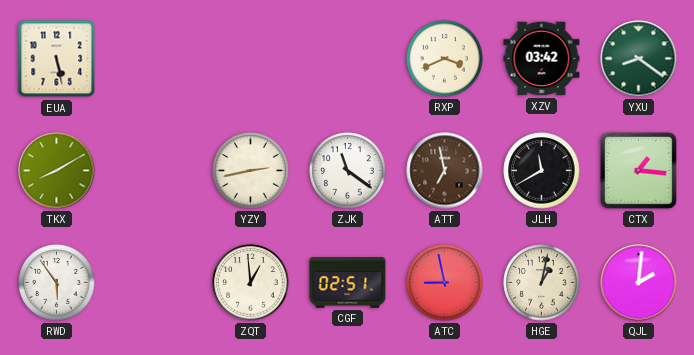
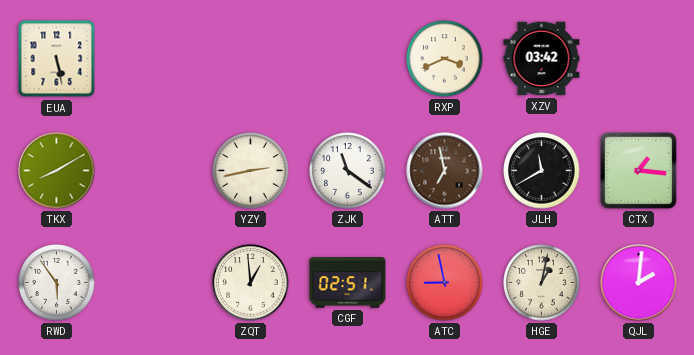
YXU: 8:21 -> none
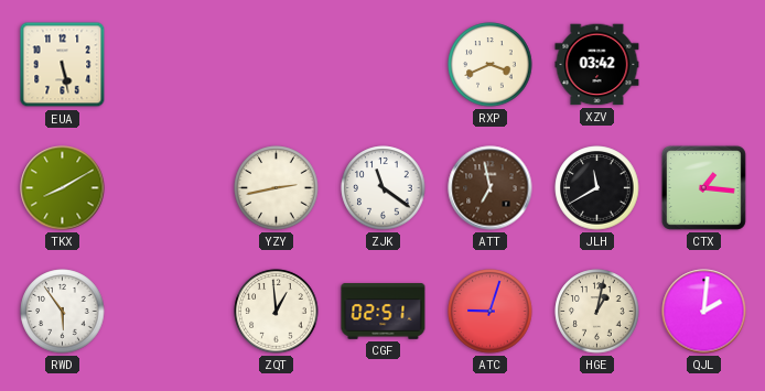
ATC: 8:58 -> 9:03
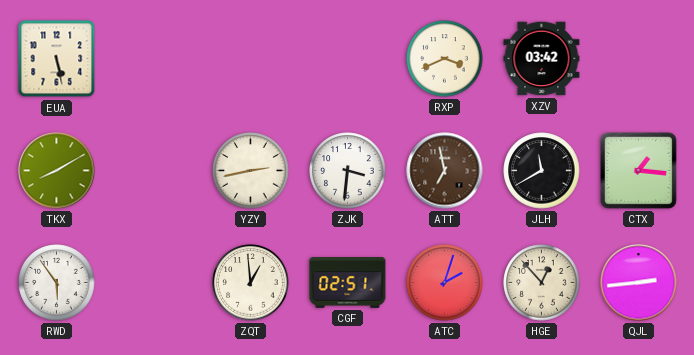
ZJK: 11:21 -> 3:31
ATC: 9:03 -> 2:03
HGE: 1:02 -> 12:53
QJL: 2:01 -> 2:44
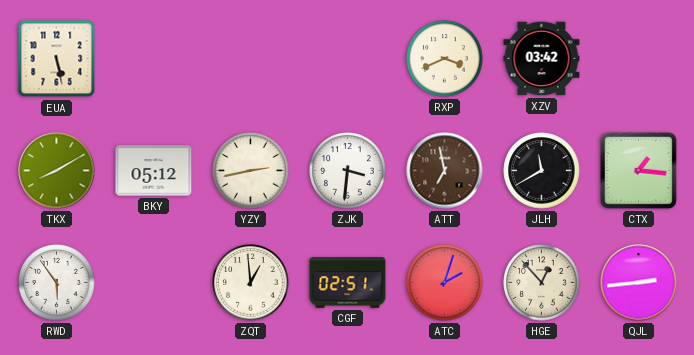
BKY: none -> 05:12
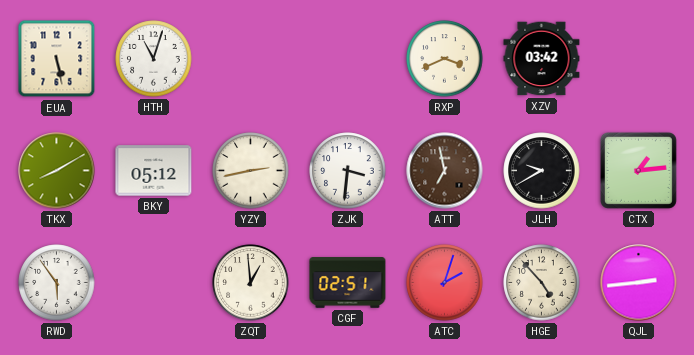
HTH: none -> 11:03
JLH: 11:40 -> 9:40
CTX: 1:16 -> 1:14
HGE: 12:53 -> 4:53
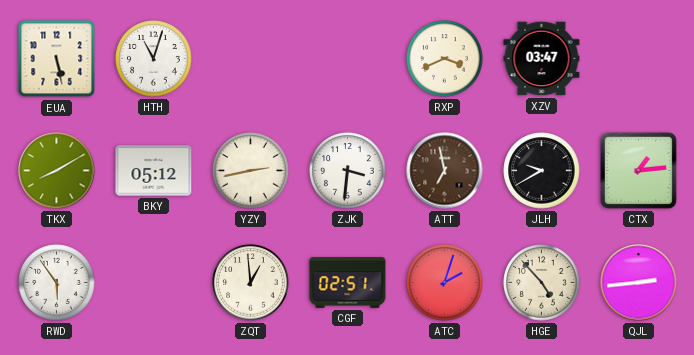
XZV: 03:42 -> 03:47
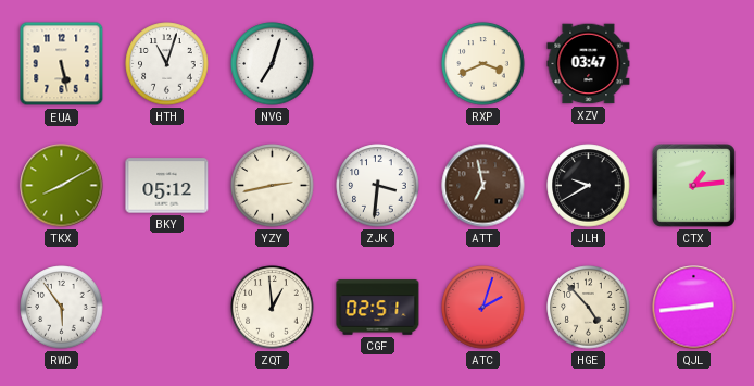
NVG: none -> 7:03
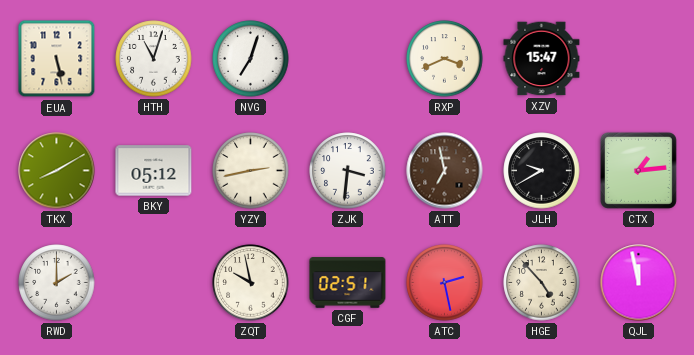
XZV: 03:47 -> 15:47
RWD: 5:54 -> 2:00
ZQT: 12:59 -> 9:58
ATC: 2:03 -> 2:28
QJL: 2:44 -> 11:58
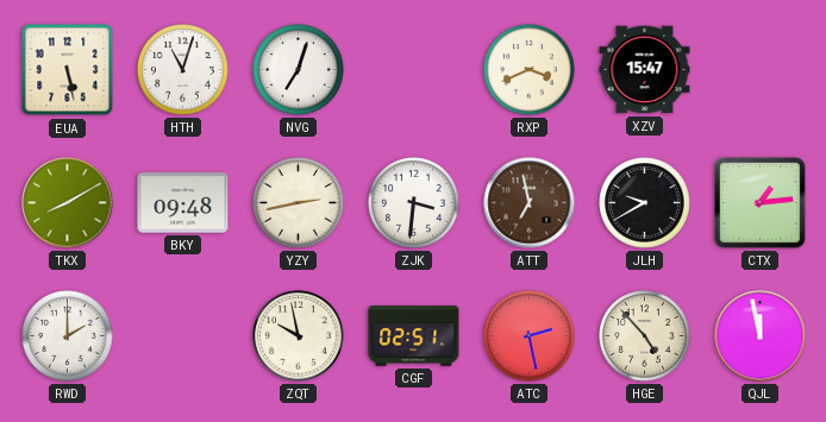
BKY: 05:12 -> 09:48
